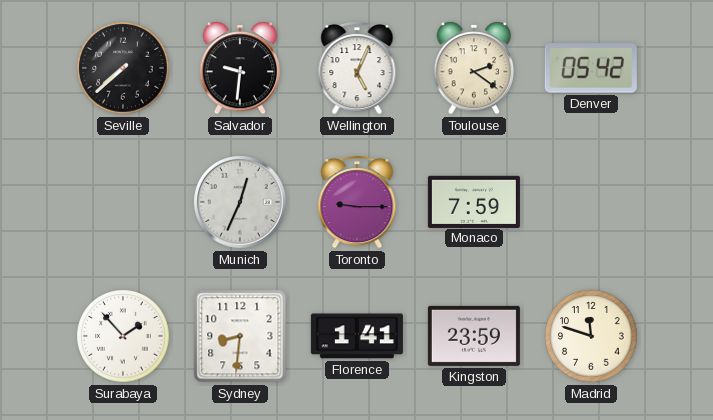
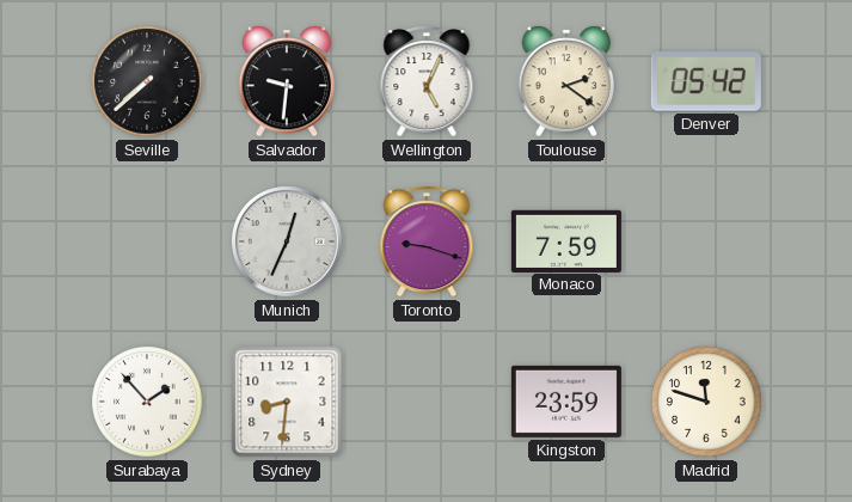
Toronto: 9:15 -> 9:18
Florence: 1:41 -> none
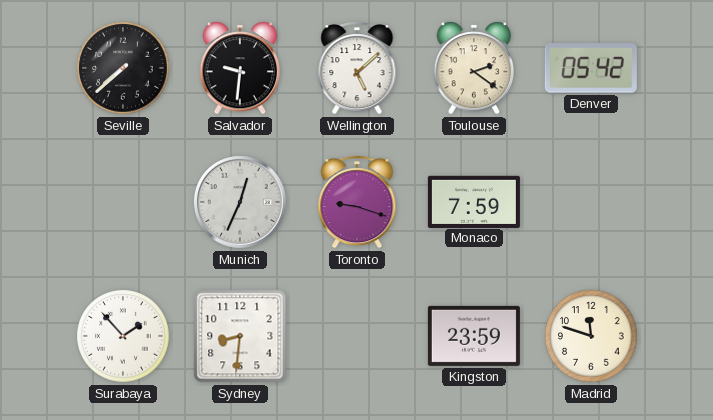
Wellington: 5:04 -> 5:08
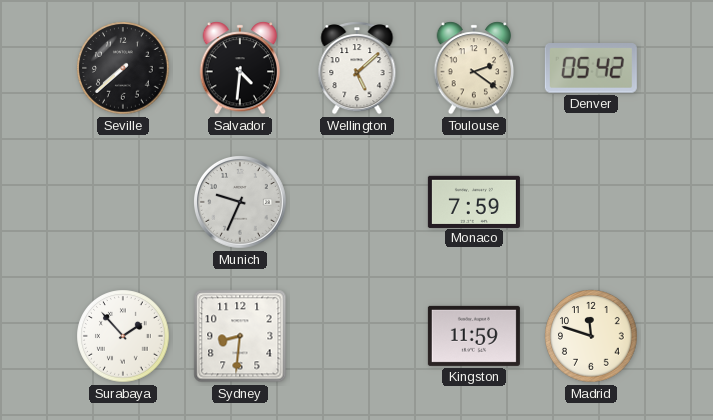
Salvador: 9:31 -> 4:31
Munich: 12:34 -> 9:34
Toronto: 9:18 -> none
Kingston: 23:59 -> 11:59
